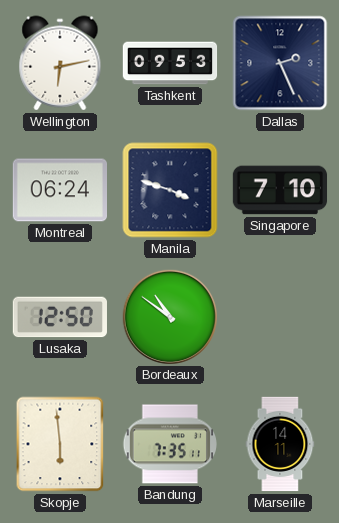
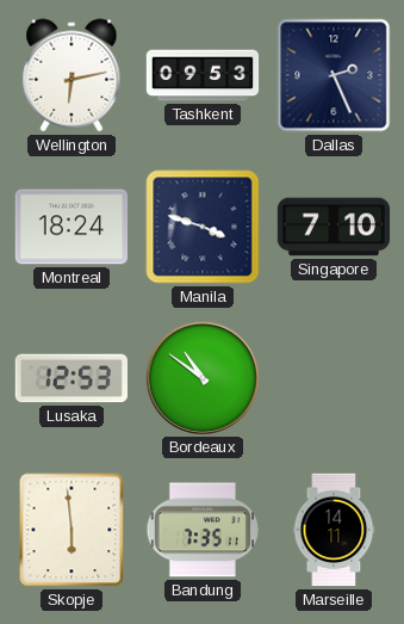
Montreal: 06:24 -> 18:24
Lusaka: 12:50 -> 12:53
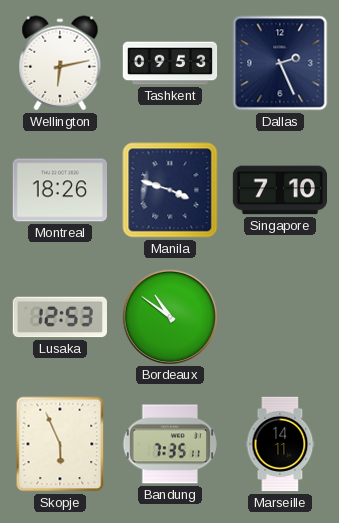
Montreal: 18:24 -> 18:26
Skopje: 5:59 -> 5:56
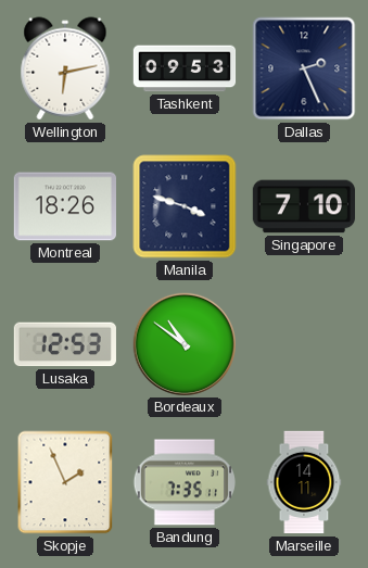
Skopje: 5:56 -> 1:56
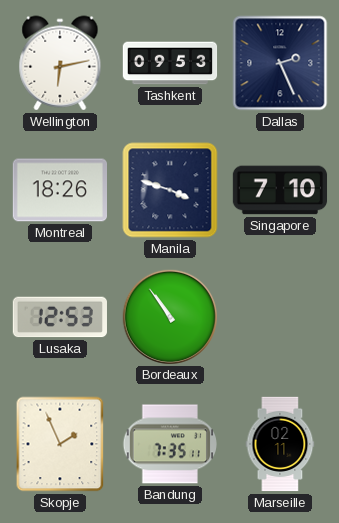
Bordeaux: 10:51 -> 10:54
Marseille: 14:11 -> 02:11
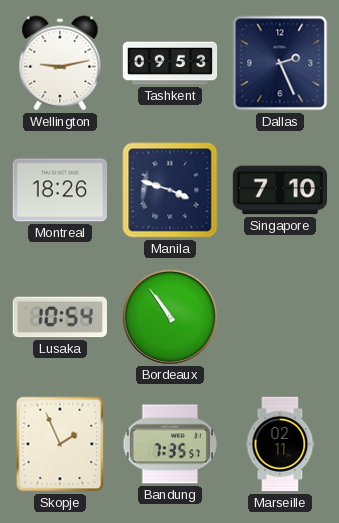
Wellington: 6:13 -> 9:13
Lusaka: 12:53 -> 10:54
Bandung: 7:35:11 -> 7:35:57
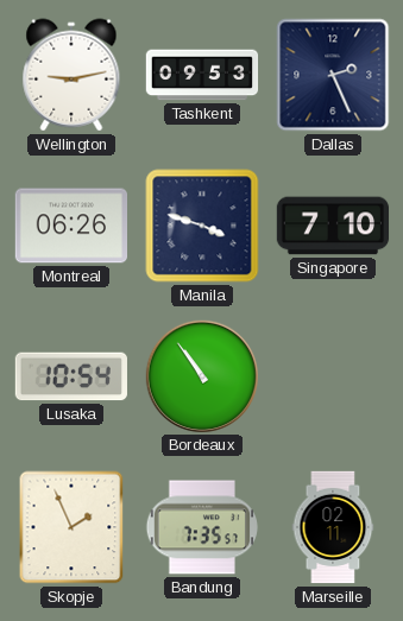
Montreal: 18:26 -> 06:26
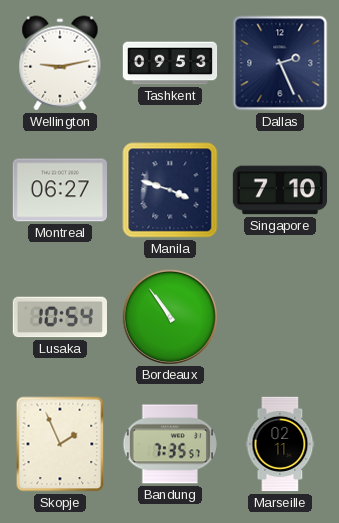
Montreal: 06:26 -> 06:27
